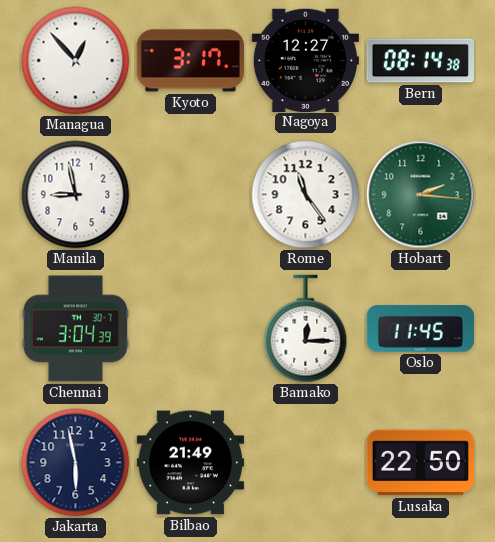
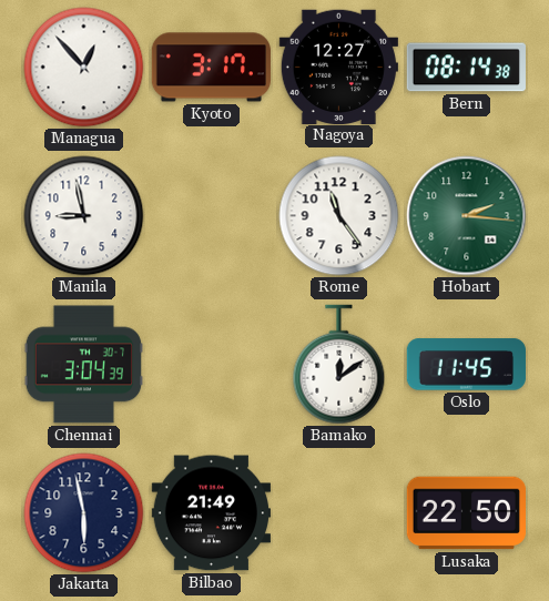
Bamako: 12:15 -> 12:09
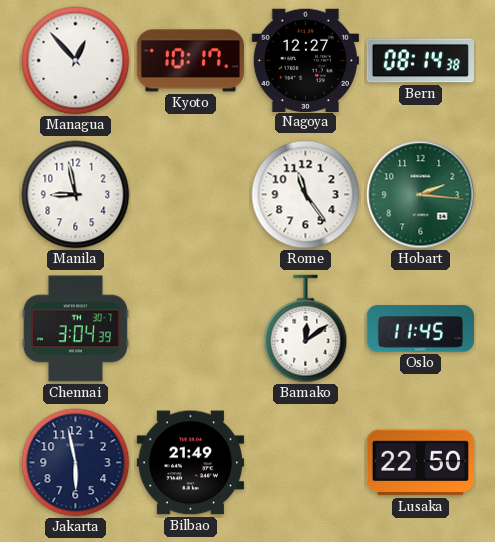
Kyoto: 3:17 -> 10:17
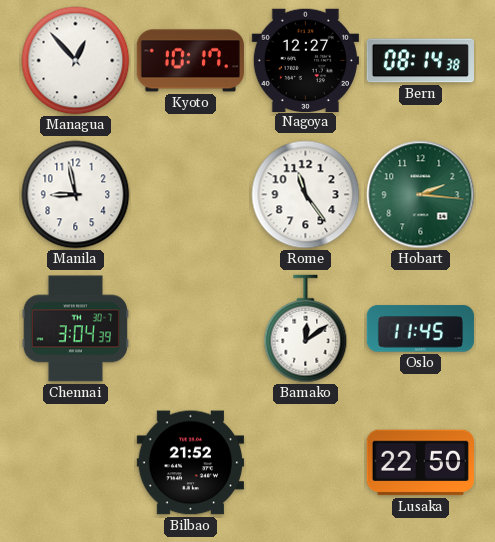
Jakarta: 5:58 -> none
Bilbao: 21:49 -> 21:52
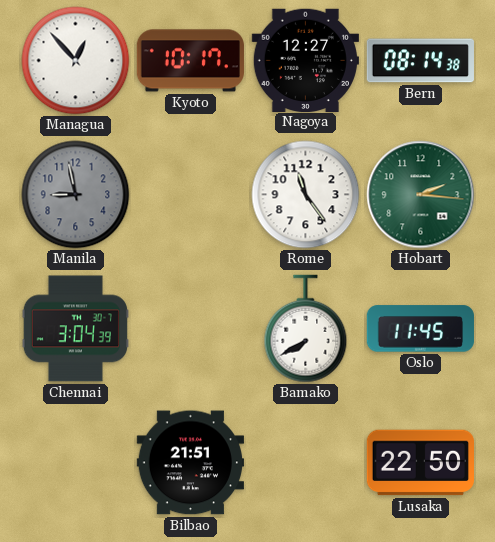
Manila dial: white -> grey
Bamako: 12:09 -> 7:40
Bilbao: 21:52 -> 21:51
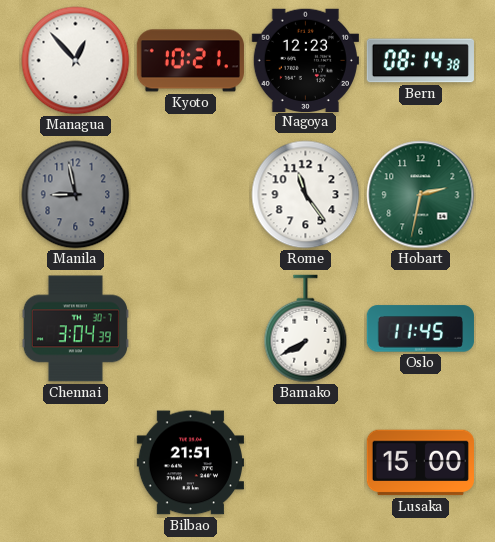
Kyoto: 10:17 -> 10:21
Nagoya: 12:27 -> 12:23
Hobart: 2:16 -> 2:32
Lusaka: 22:50 -> 15:00
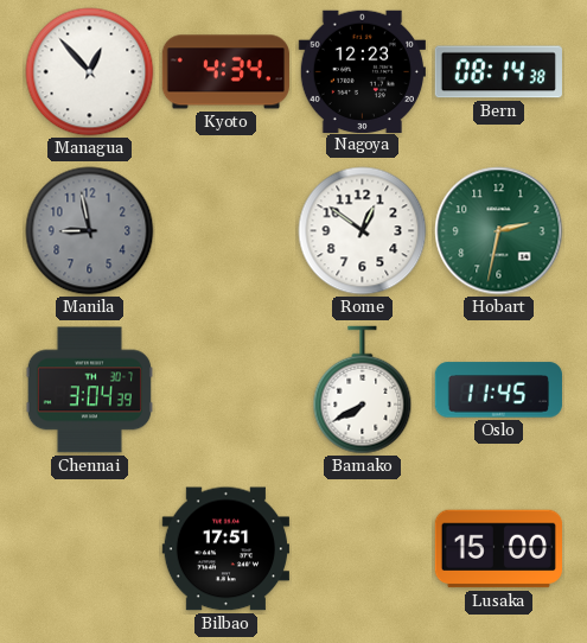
Kyoto: 10:21 -> 4:34
Rome: 11:24 -> 12:51
Bilbao: 21:51 -> 17:51
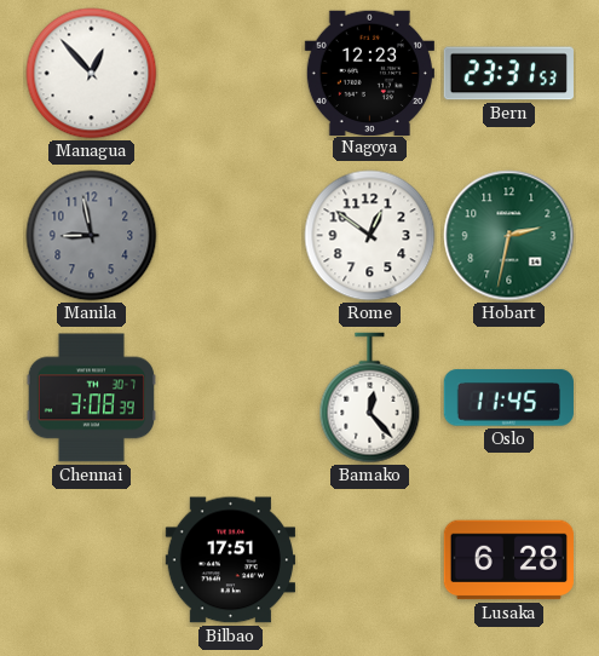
Kyoto: 4:34 -> none
Bern: 08:14 -> 23:31
Chennai: 3:04 -> 3:08
Bamako: 7:40 -> 12:23
Lusaka: 15:00 -> 6:28
